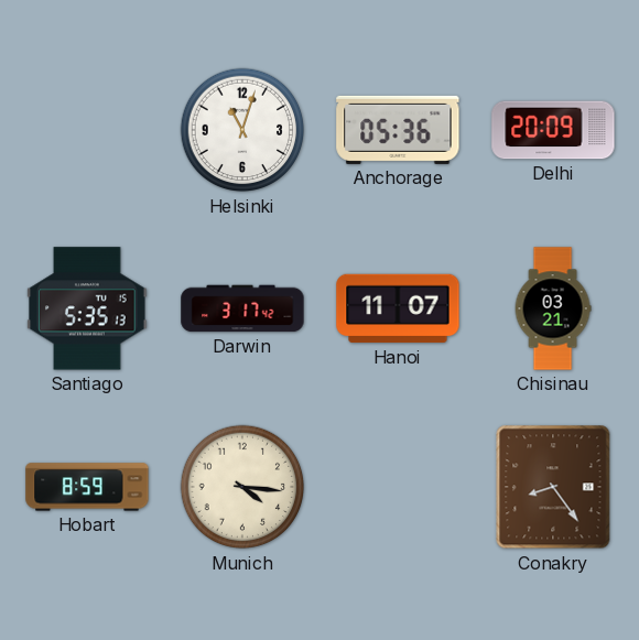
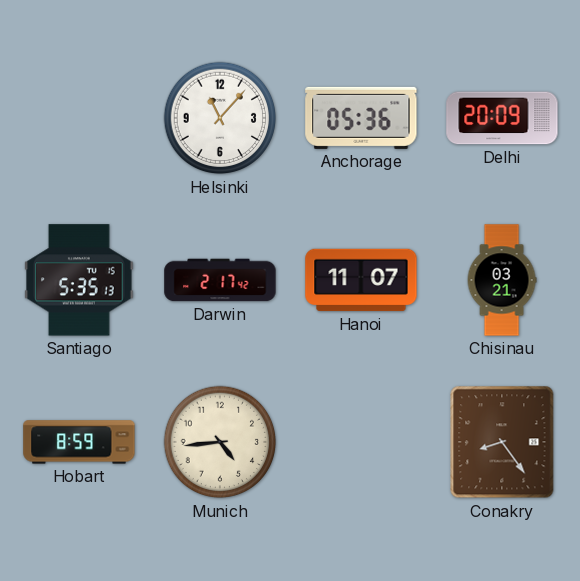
Helsinki: 11:03 -> 11:07
Darwin: 3:17 -> 2:17
Munich: 4:16 -> 4:44
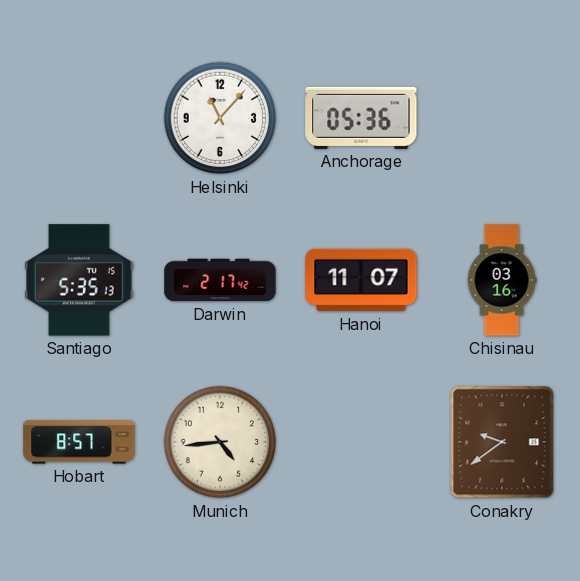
Delhi: 20:09 -> none
Chisinau: 03:21 -> 03:16
Hobart: 8:59 -> 8:57
Conakry: 8:24 -> 9:39
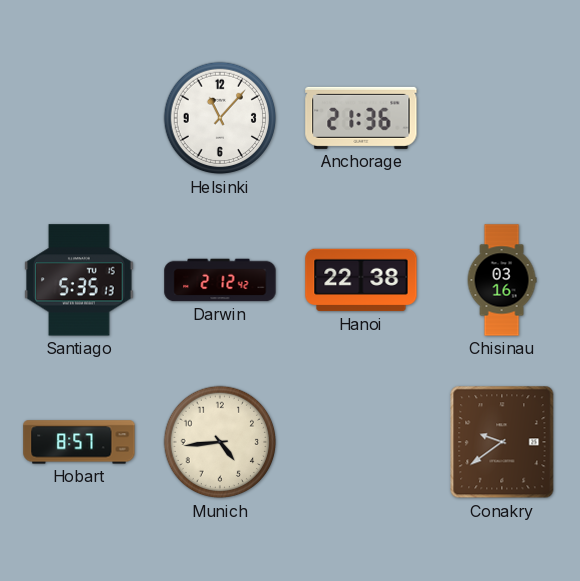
Anchorage: 05:36 -> 21:36
Darwin: 2:17 -> 2:12
Hanoi: 11:07 -> 22:38
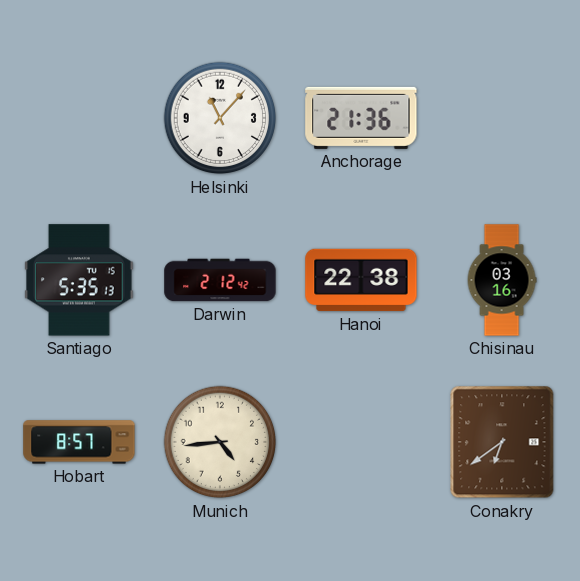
Conakry: 9:39 -> 6:39
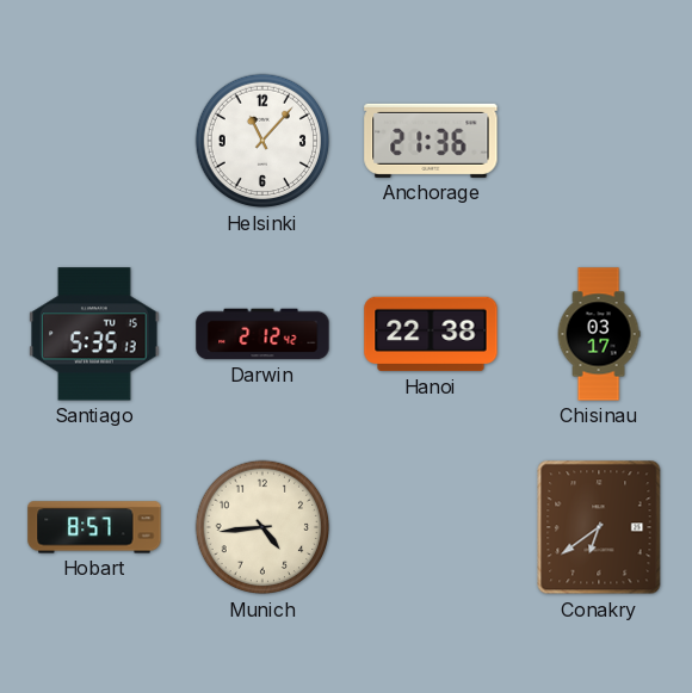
Chisinau: 03:16 -> 03:17
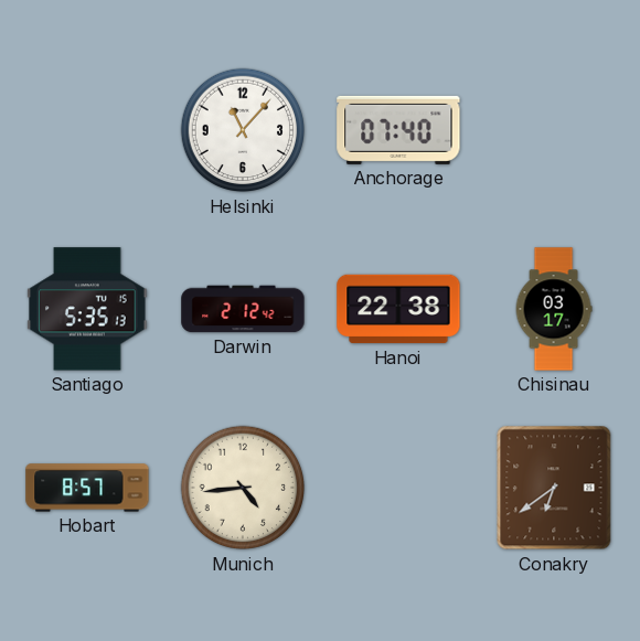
Anchorage: 21:36 -> 07:40
